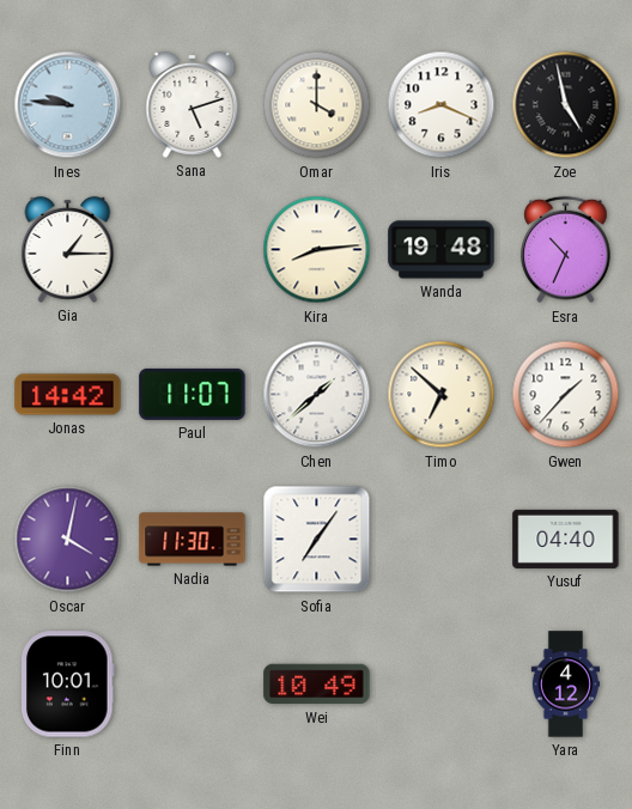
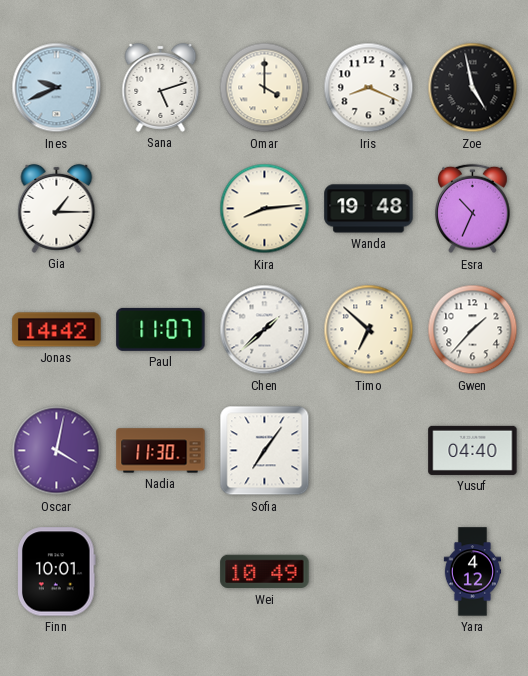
Ines: 9:46 -> 9:41
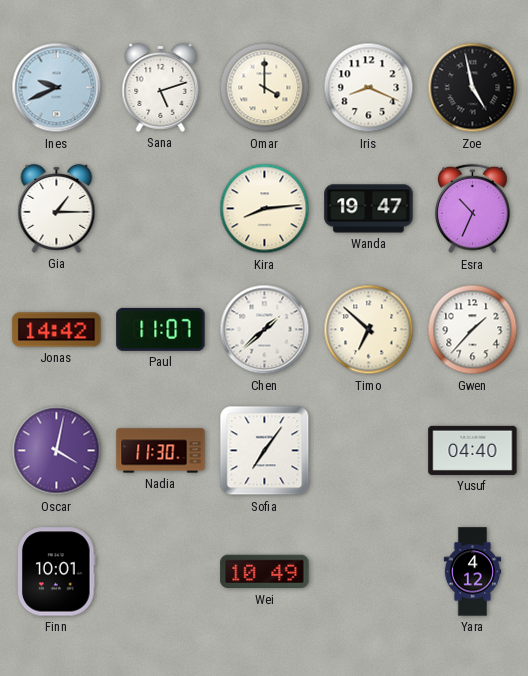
Wanda: 19:48 -> 19:47
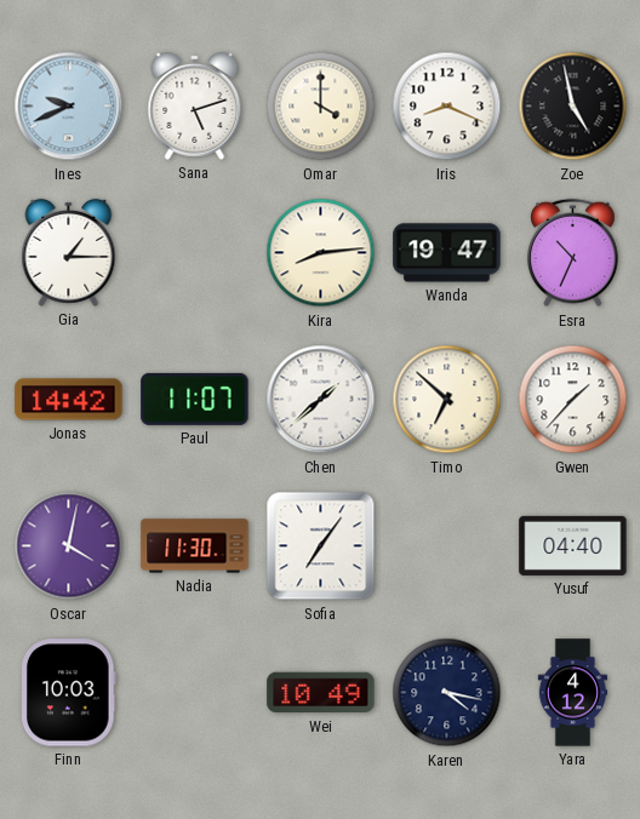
Finn: 10:01 -> 10:03
Karen: none -> 4:17
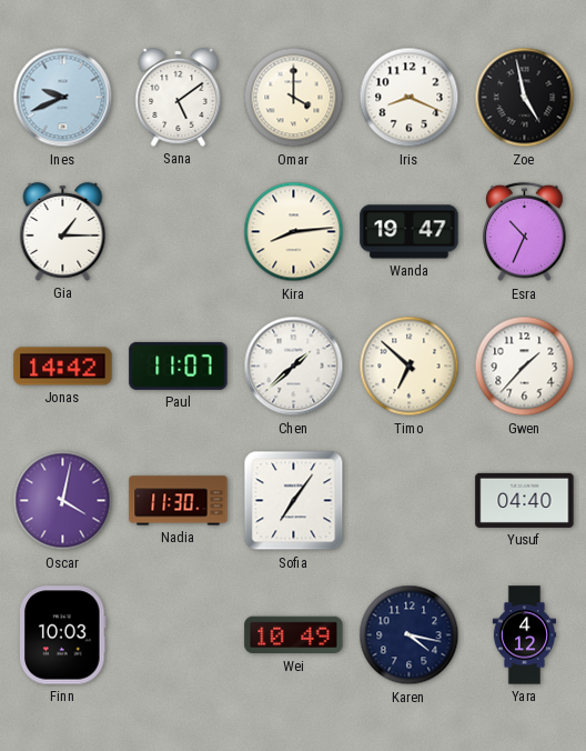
Sana: 5:12 -> 5:09
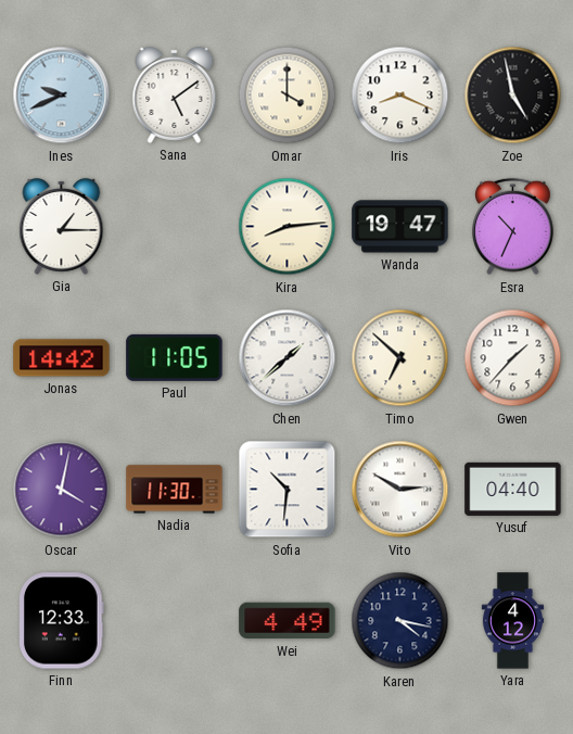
Paul: 11:07 -> 11:05
Sofia: 7:06 -> 10:31
Vito: none -> 2:50
Finn: 10:03 -> 12:33
Wei: 10:49 -> 4:49
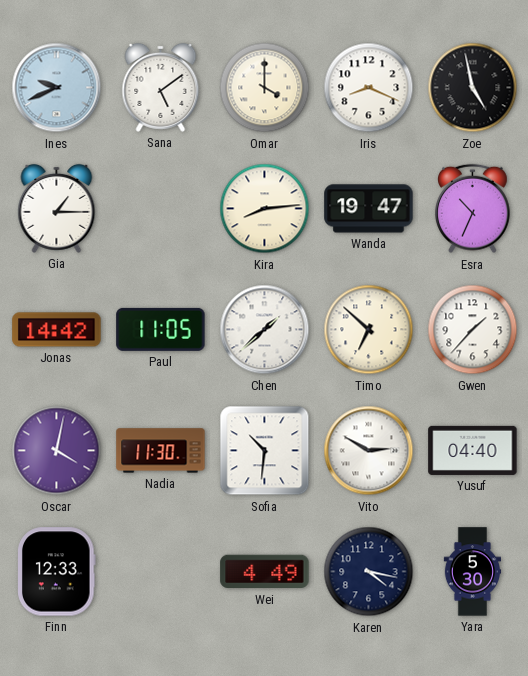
Yara: 4:12 -> 5:30
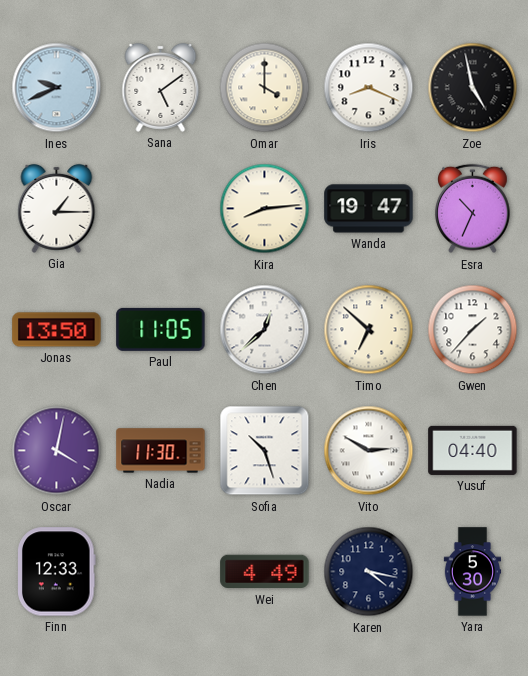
Jonas: 14:42 -> 13:50
Chen: 1:38 -> 12:38
Sofia: 10:31 -> 10:27
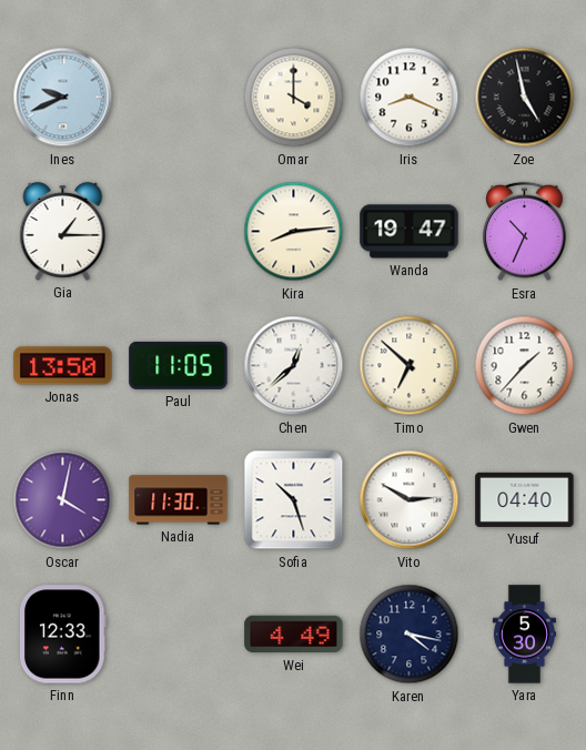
Sana: 5:09 -> none
